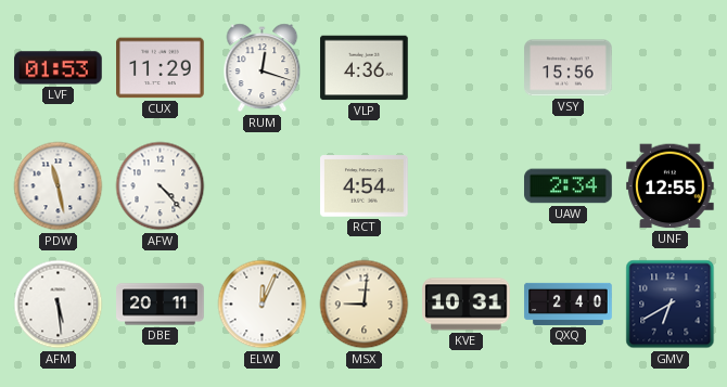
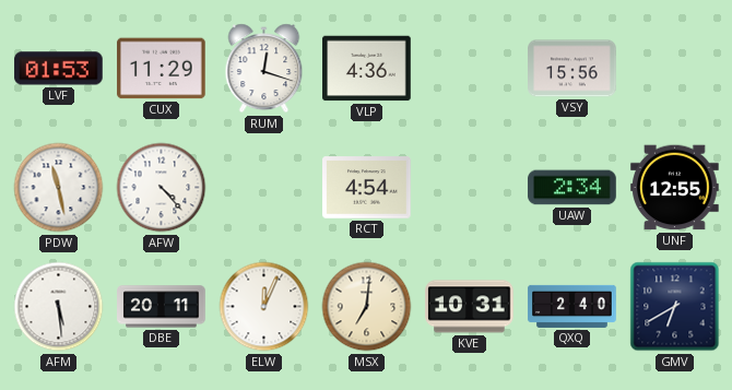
MSX: 9:01 -> 7:01
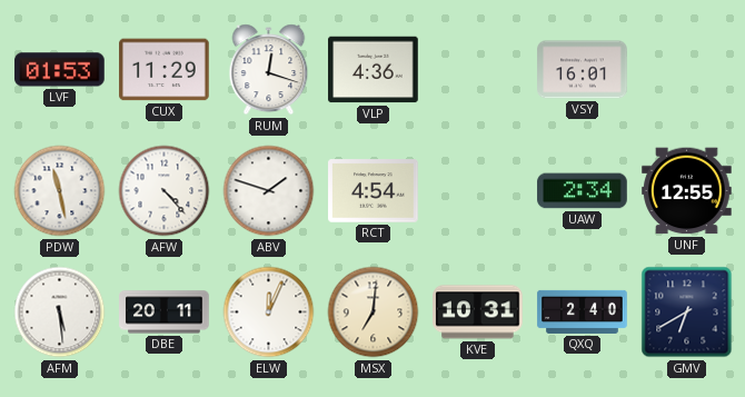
VSY: 15:56 -> 16:01
ABV: none -> 1:48
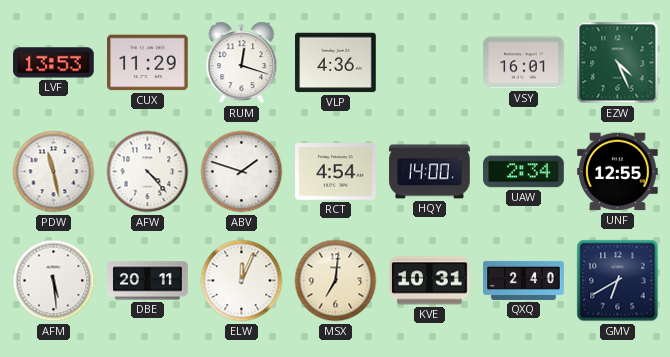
LVF: 01:53 -> 13:53
EZW: none -> 4:26
HQY: none -> 14:00
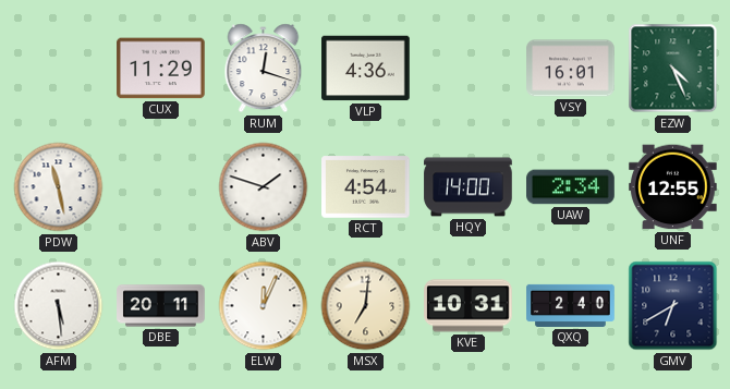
LVF: 13:53 -> none
AFW: 4:23 -> none
